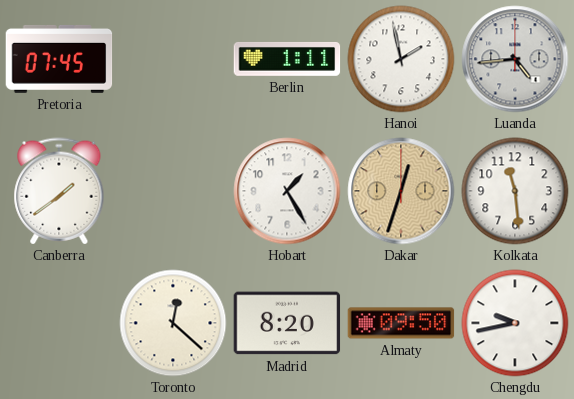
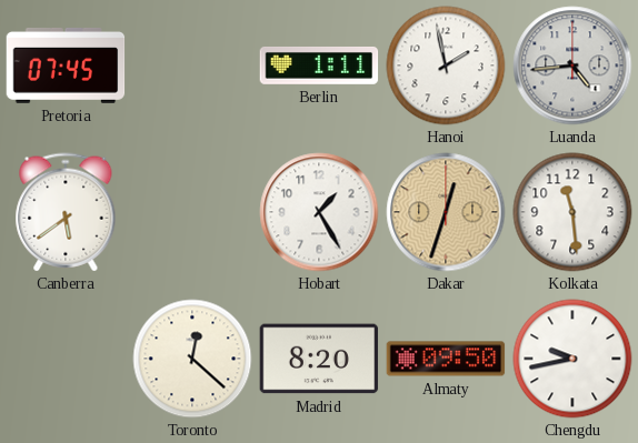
Canberra: 1:39 -> 5:39
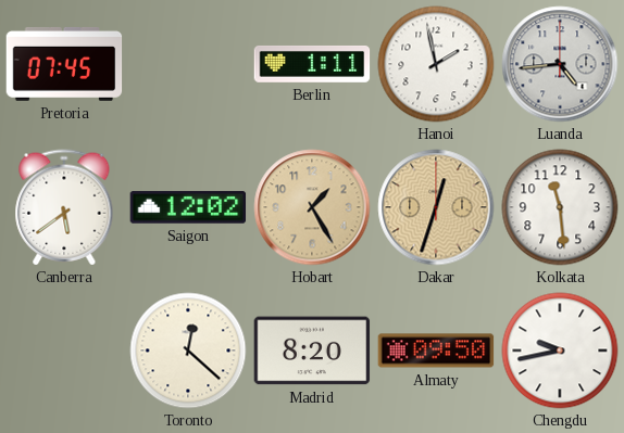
Saigon: none -> 12:02
Hobart dial: white -> champagne
